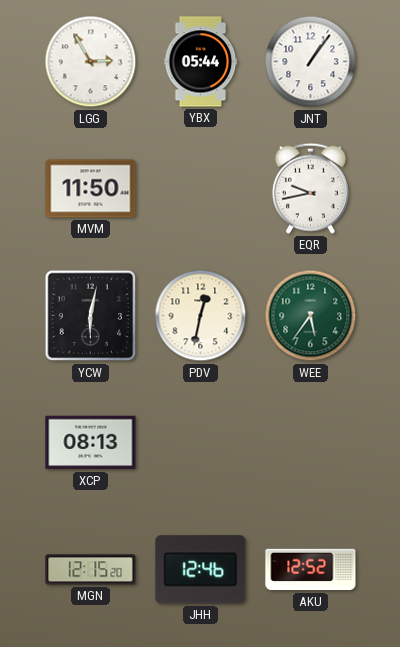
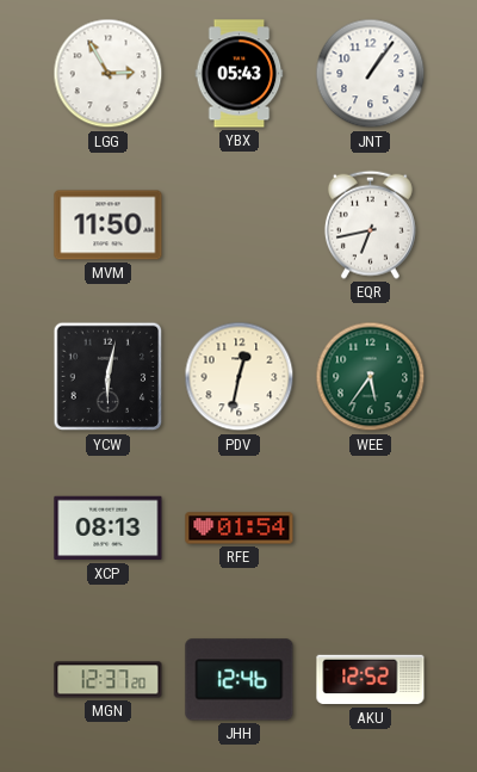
YBX: 05:44 -> 05:43
EQR: 9:43 -> 6:43
RFE: none -> 01:54
MGN: 12:15 -> 12:37
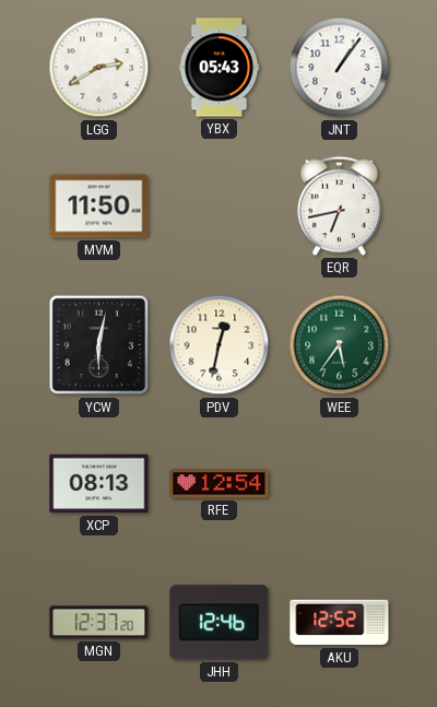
LGG: 2:55 -> 2:40
RFE: 01:54 -> 12:54
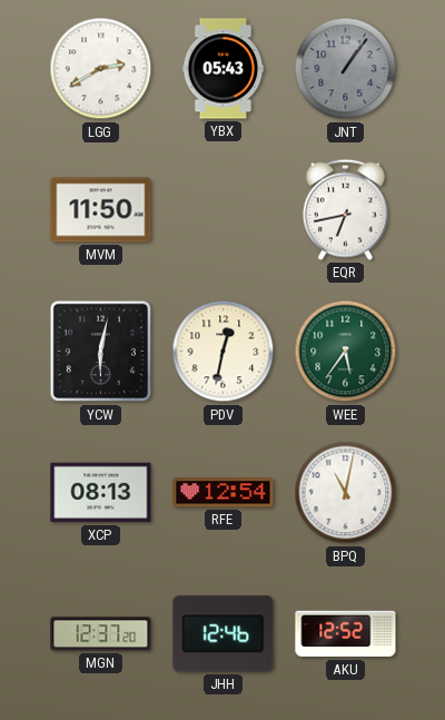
JNT dial: white -> grey
BPQ: none -> 11:02
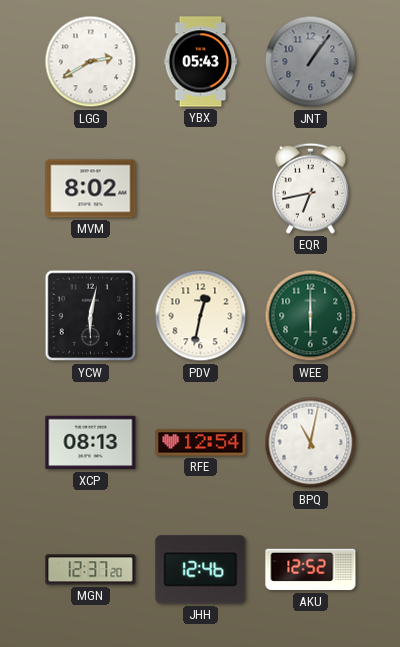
MVM: 11:50 -> 8:02
WEE: 5:36 -> 6:00
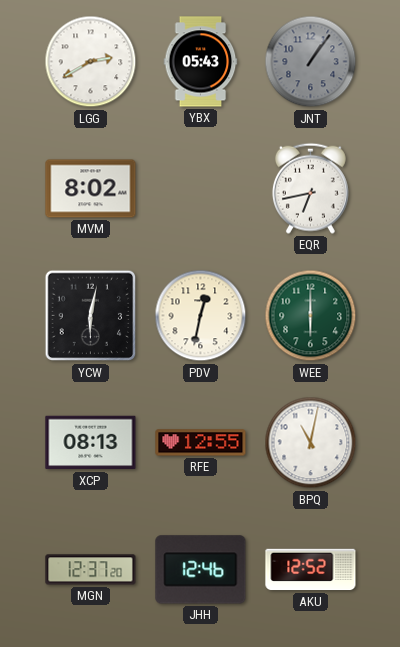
RFE: 12:54 -> 12:55
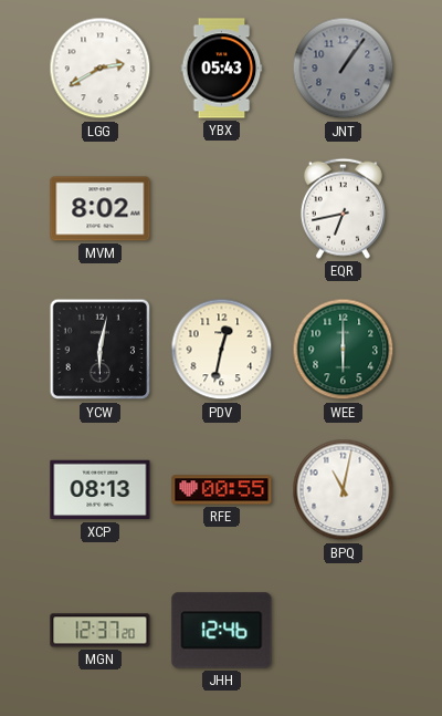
RFE: 12:55 -> 00:55
AKU: 12:52 -> none
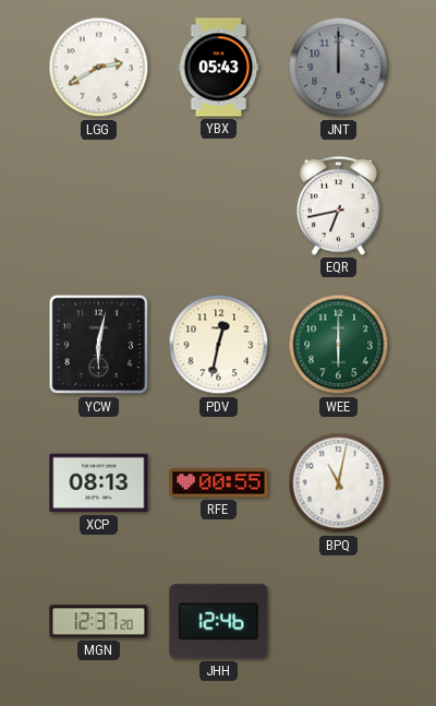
JNT: 1:06 -> 12:00
MVM: 8:02 -> none
